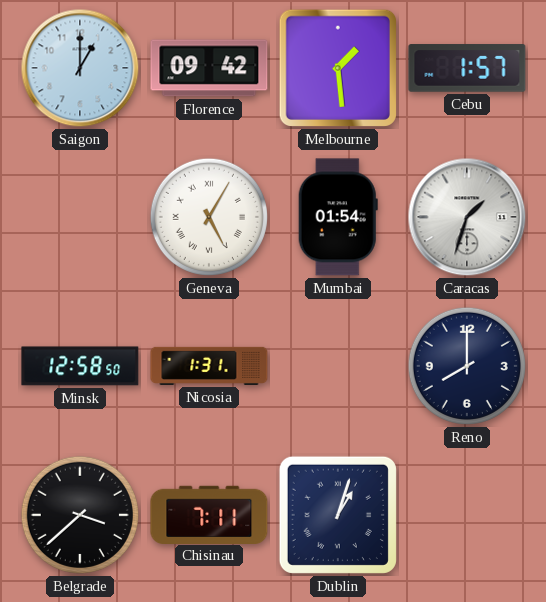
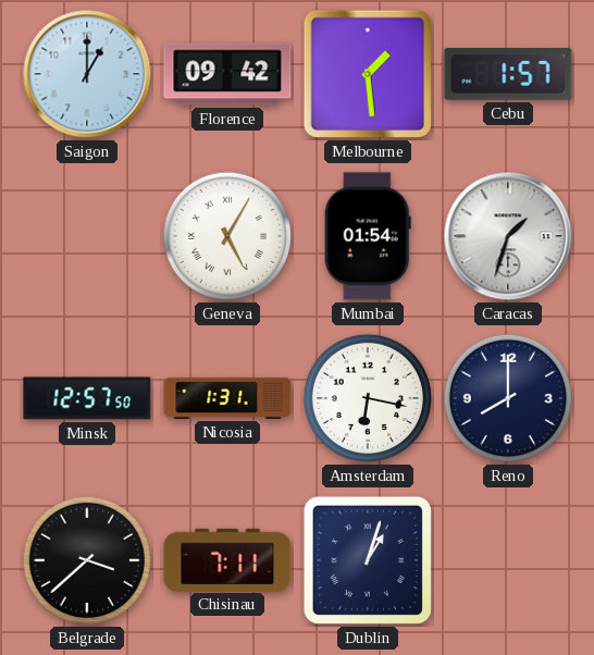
Minsk: 12:58 -> 12:57
Amsterdam: none -> 6:17
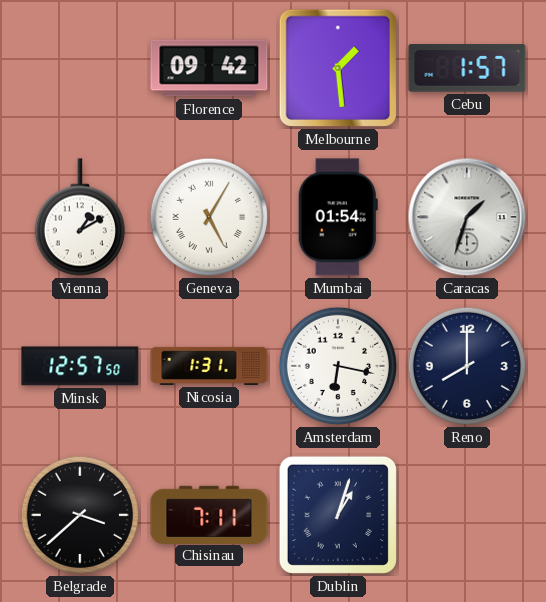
Saigon: 1:00 -> none
Vienna: none -> 1:10
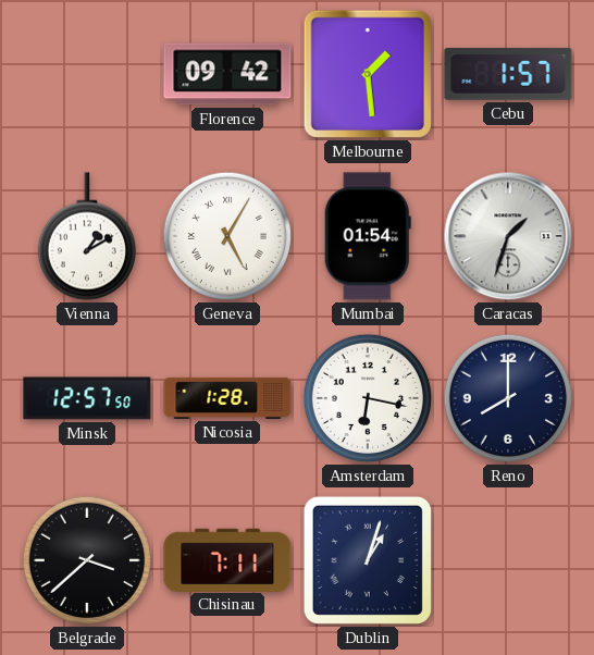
Nicosia: 1:31 -> 1:28
